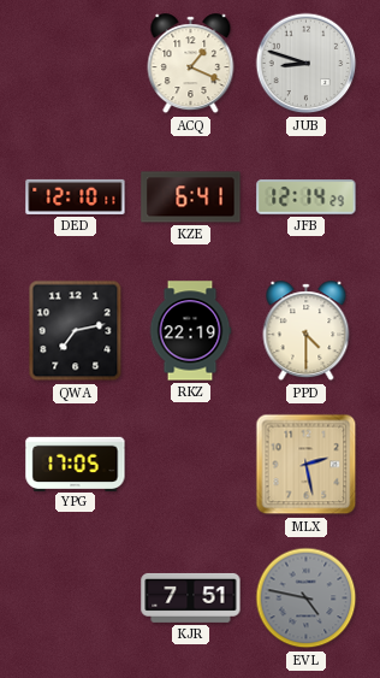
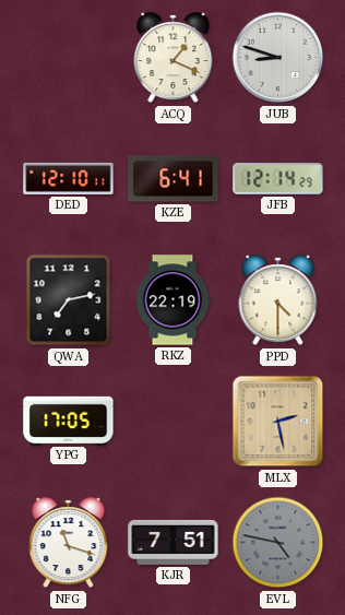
NFG: none -> 11:18
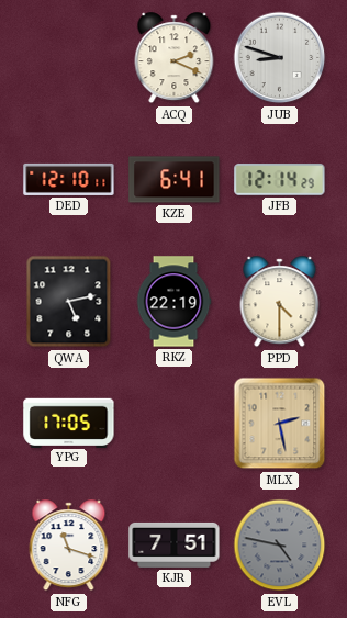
ACQ: 1:19 -> 2:19
QWA: 7:13 -> 5:13
